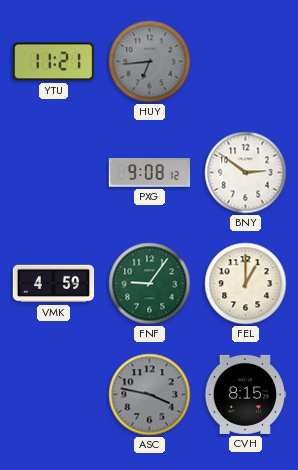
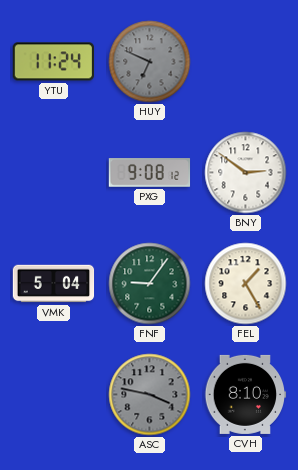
YTU: 11:21 -> 11:24
HUY: 6:44 -> 6:49
VMK: 4:59 -> 5:04
FEL: 1:00 -> 1:25
CVH: 8:15 -> 8:10
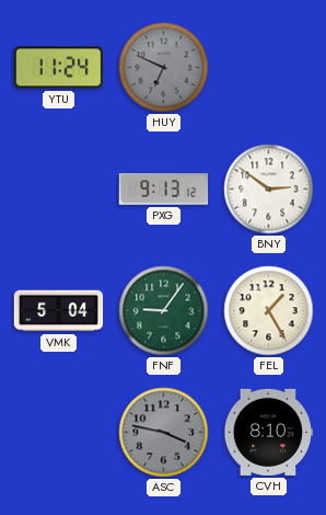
PXG: 9:08 -> 9:13
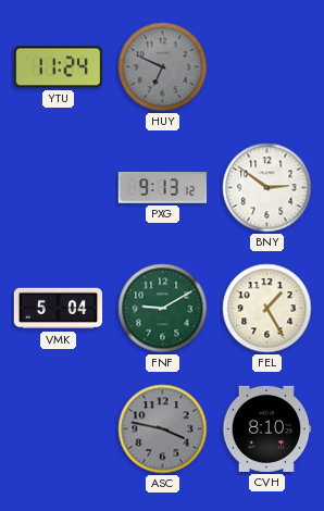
FNF: 9:06 -> 9:10
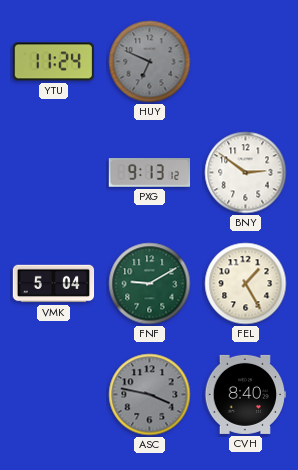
CVH: 8:10 -> 8:40
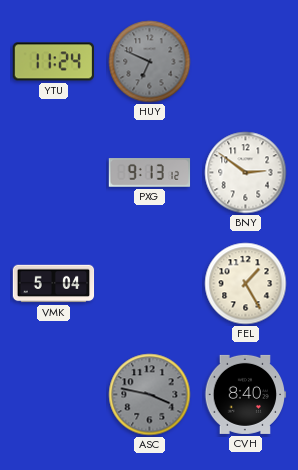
FNF: 9:10 -> none
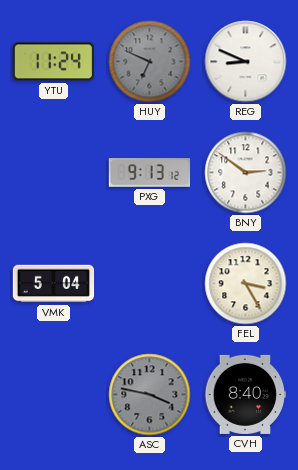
REG: none -> 8:49
FEL: 1:25 -> 3:25
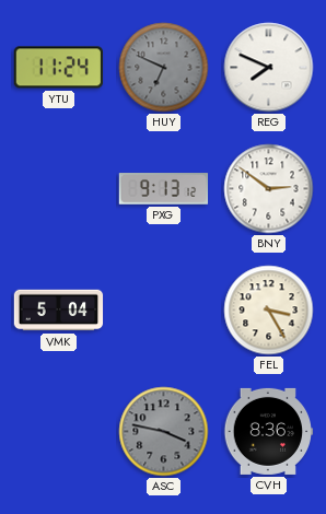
REG: 8:49 -> 7:49
CVH: 8:40 -> 8:36
